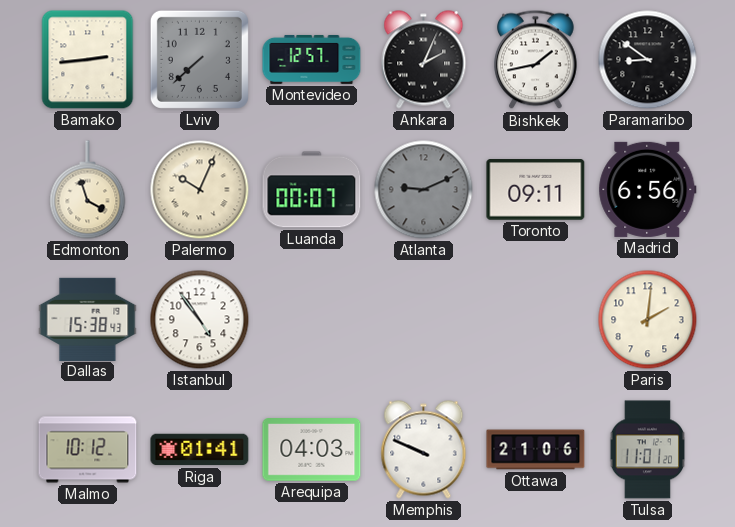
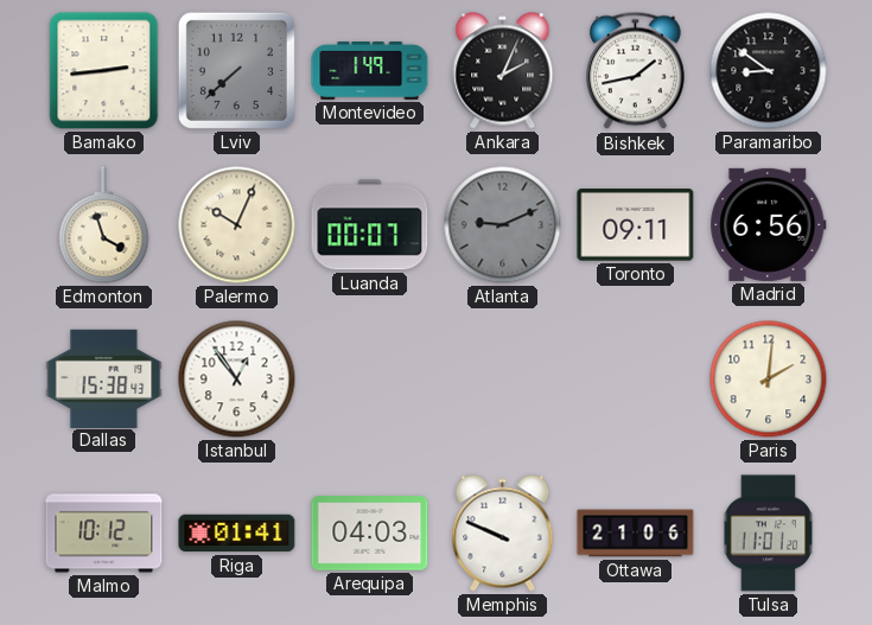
Montevideo: 12:57 -> 1:49
Istanbul: 4:54 -> 12:54
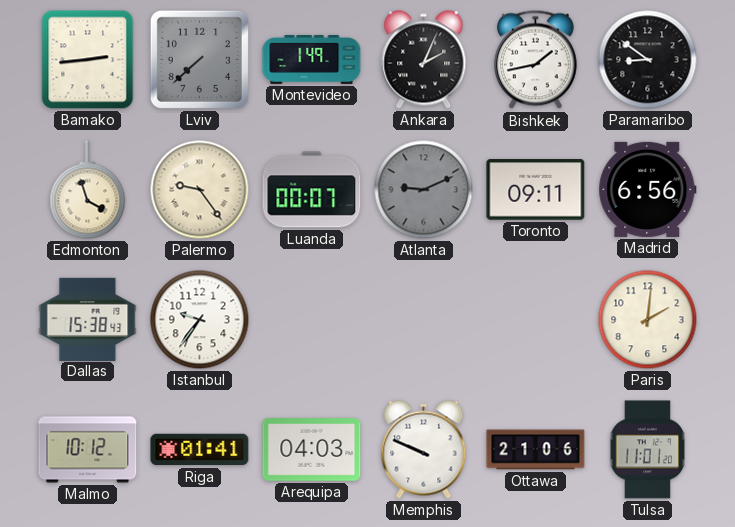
Palermo: 10:04 -> 9:24
Istanbul: 12:54 -> 9:36
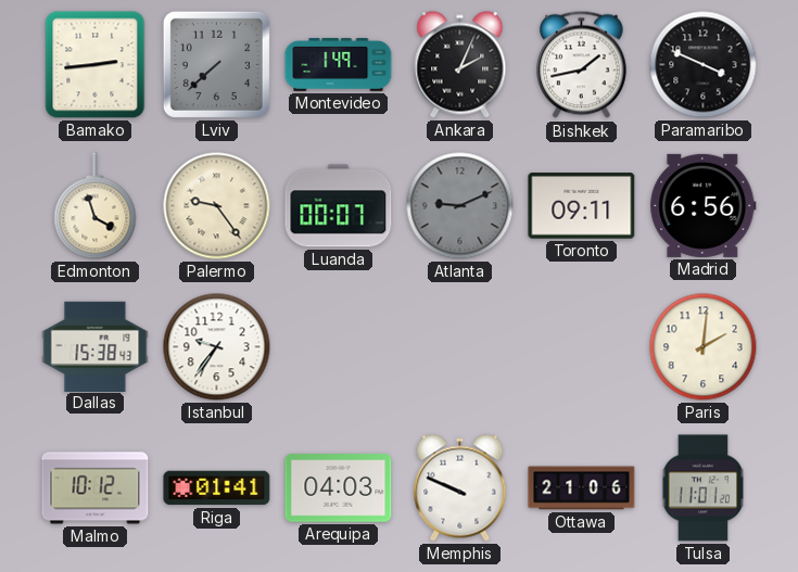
Paramaribo: 8:51 -> 3:49
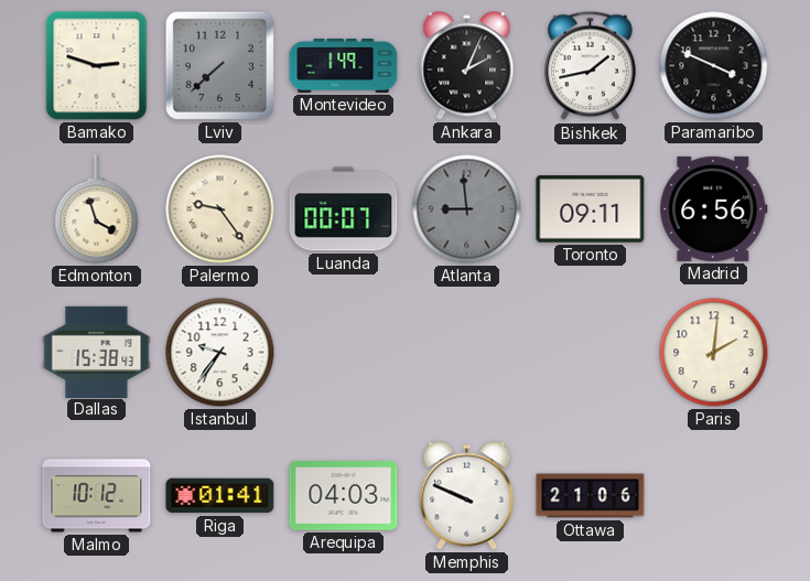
Bamako: 2:44 -> 2:48
Atlanta: 9:11 -> 8:59
Tulsa: 11:01 -> none
